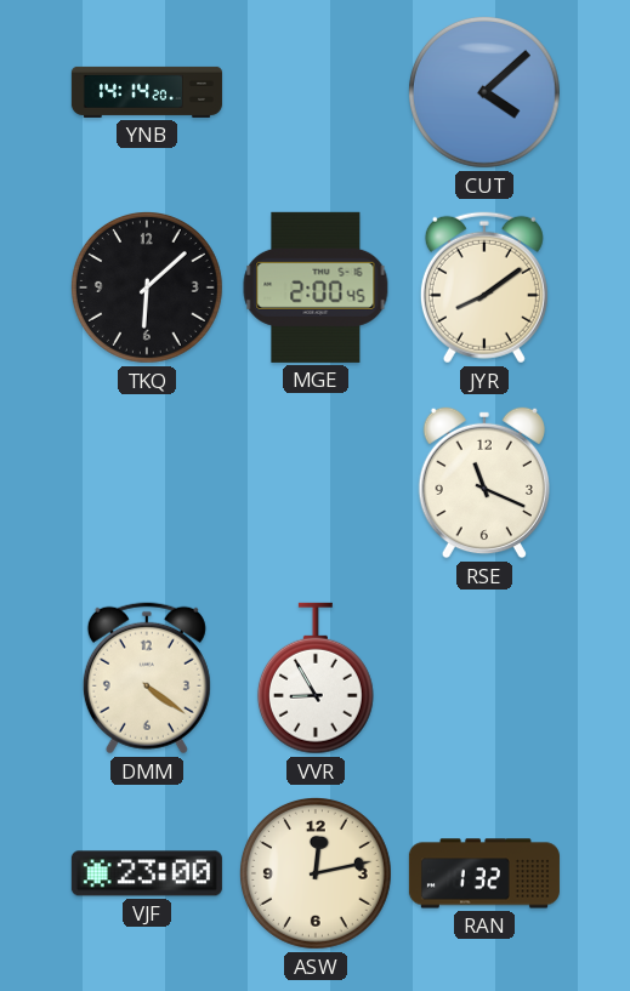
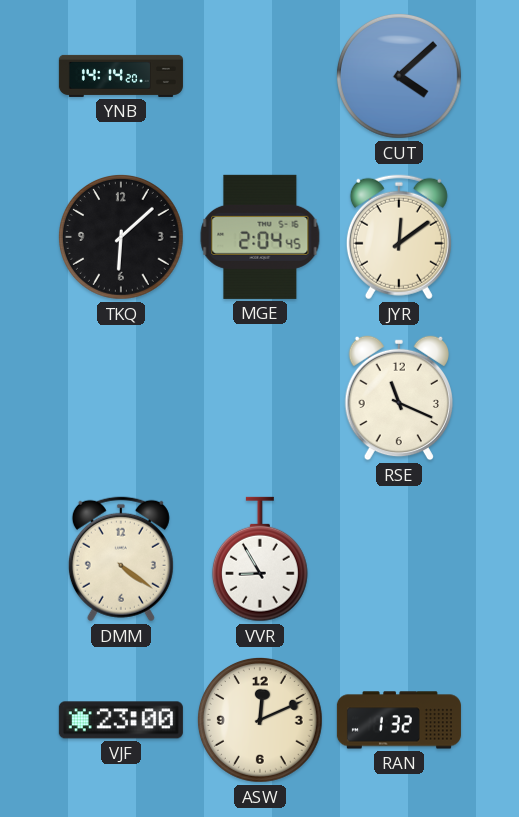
MGE: 2:00 -> 2:04
JYR: 8:09 -> 12:09
ASW: 12:13 -> 12:11
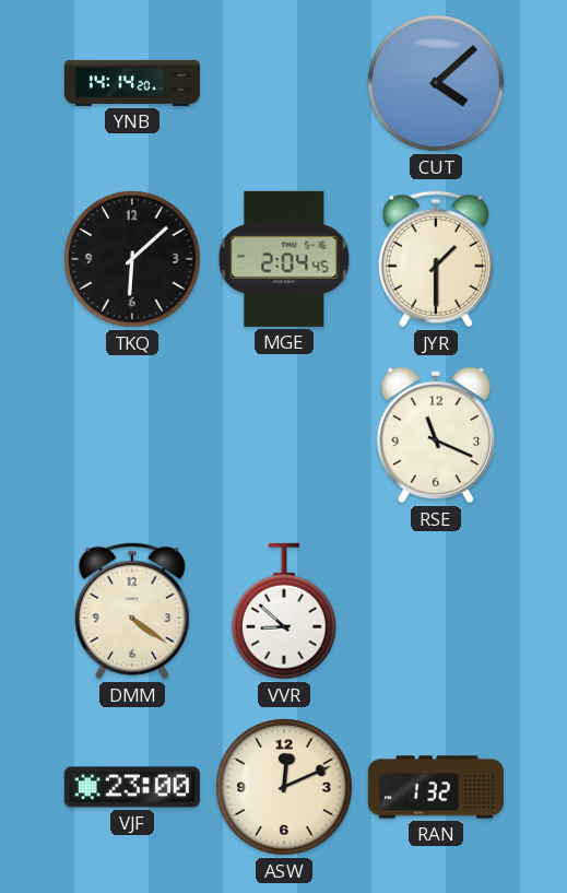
JYR: 12:09 -> 1:30
VVR: 8:55 -> 8:52
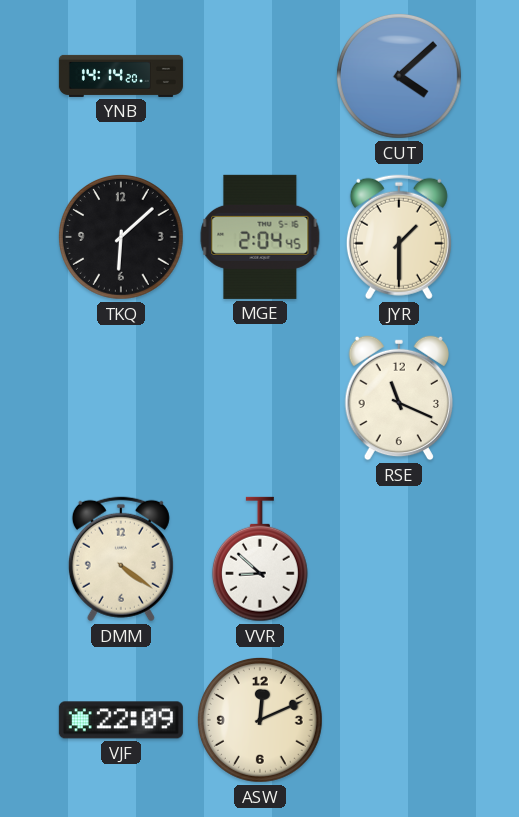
VJF: 23:00 -> 22:09
RAN: 1:32 -> none
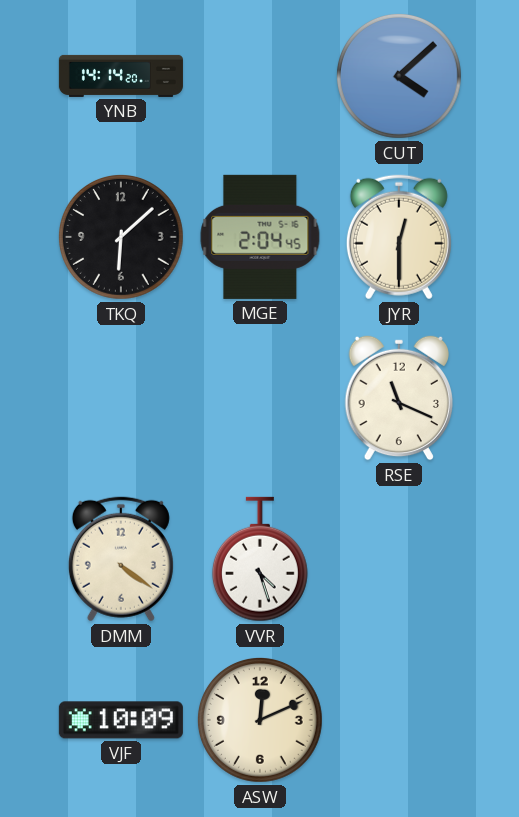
JYR: 1:30 -> 12:30
VVR: 8:52 -> 4:27
VJF: 22:09 -> 10:09
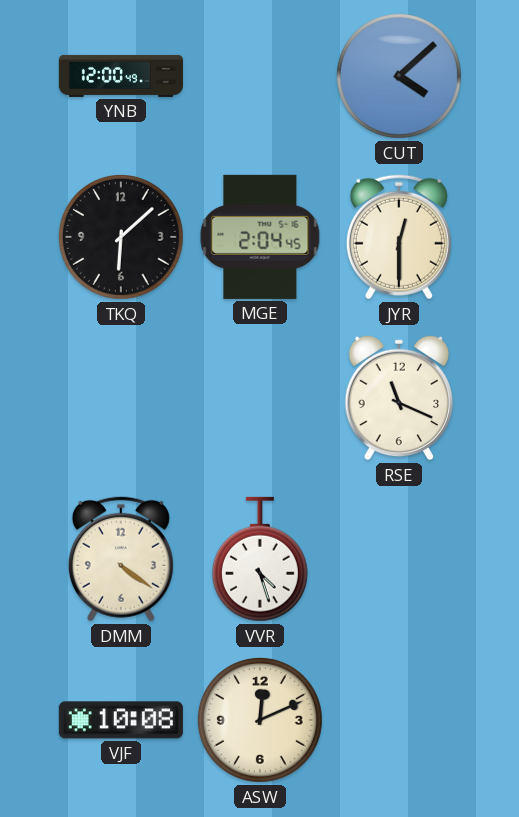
YNB: 14:14 -> 12:00
VJF: 10:09 -> 10:08
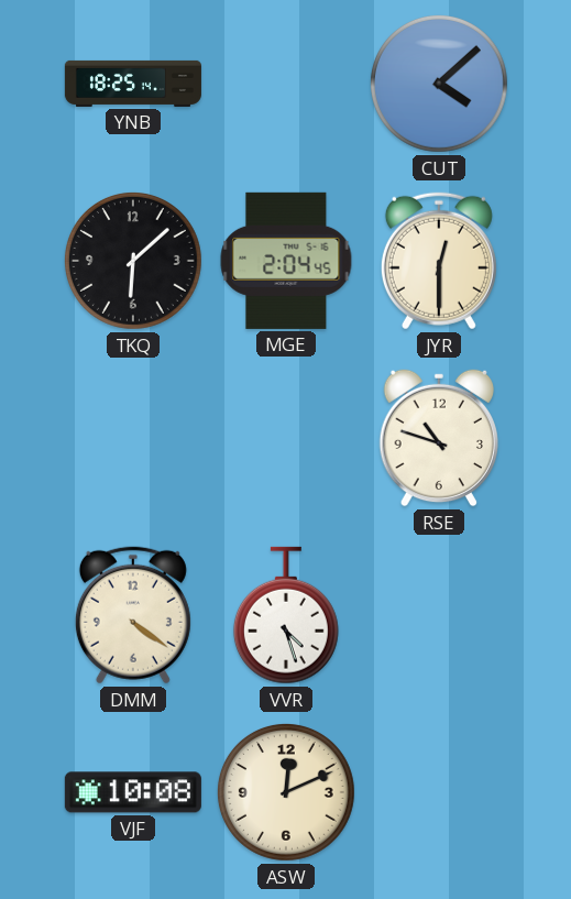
YNB: 12:00 -> 18:25
RSE: 11:19 -> 10:48
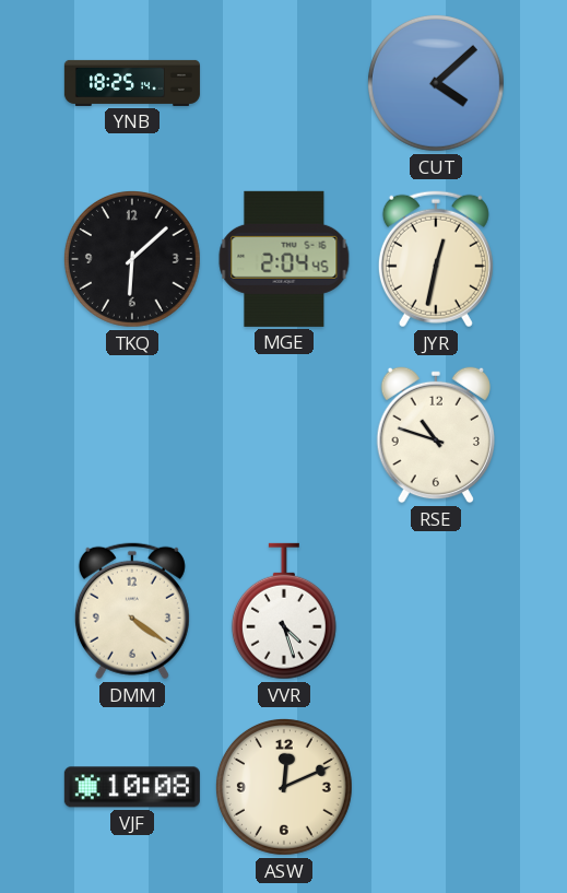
JYR: 12:30 -> 12:32
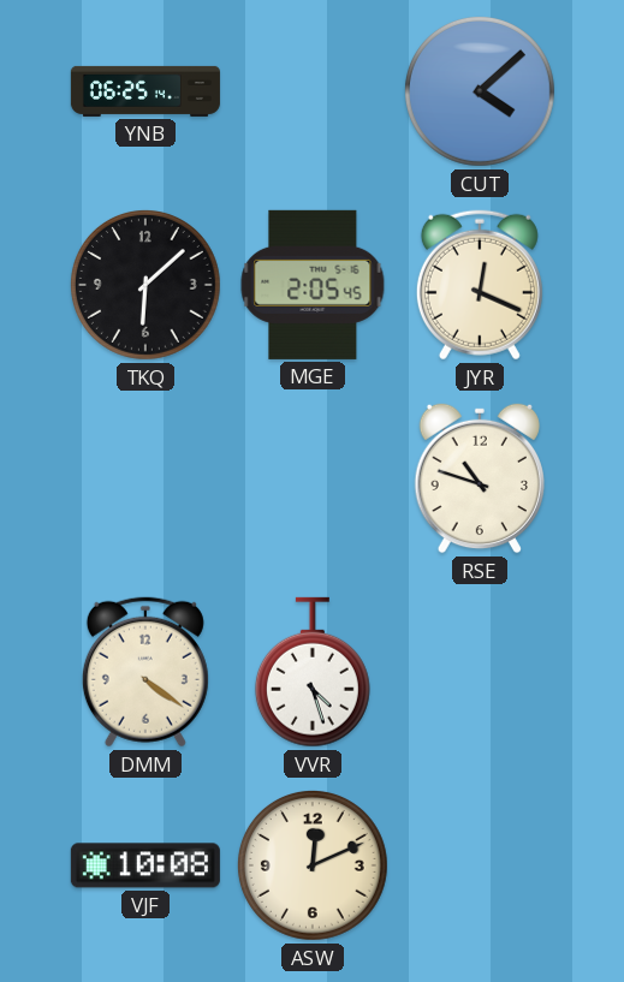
YNB: 18:25 -> 06:25
MGE: 2:04 -> 2:05
JYR: 12:32 -> 12:19
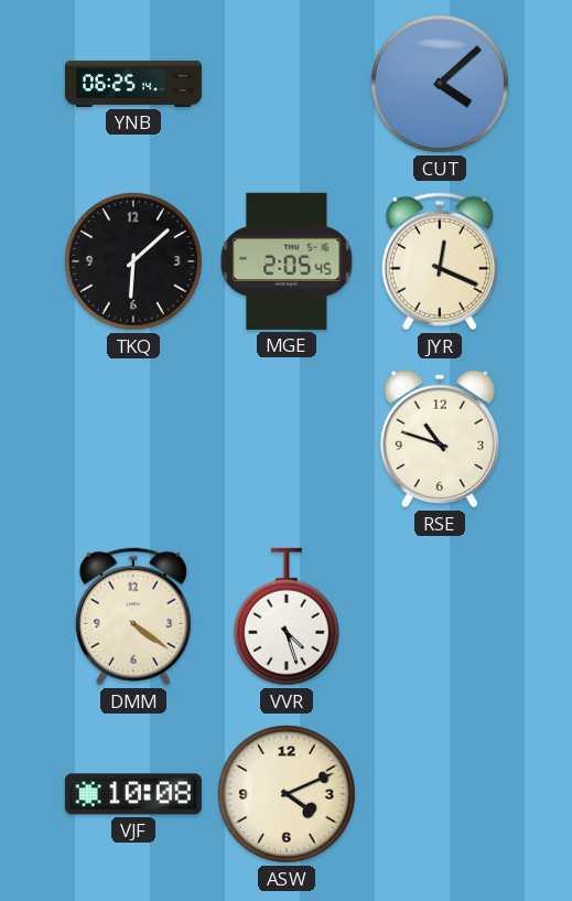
ASW: 12:11 -> 4:11
